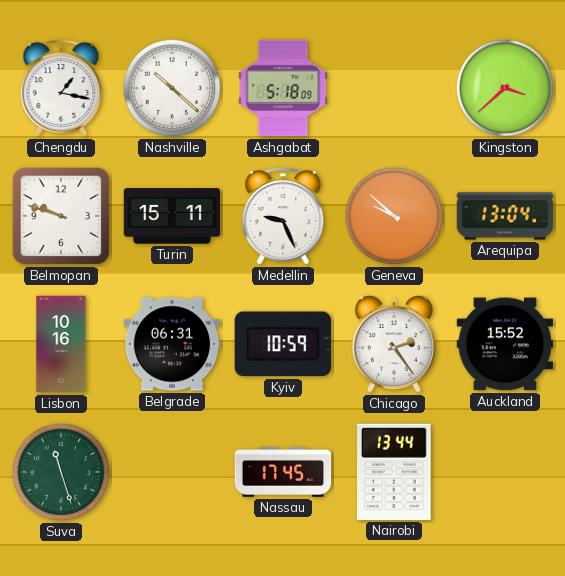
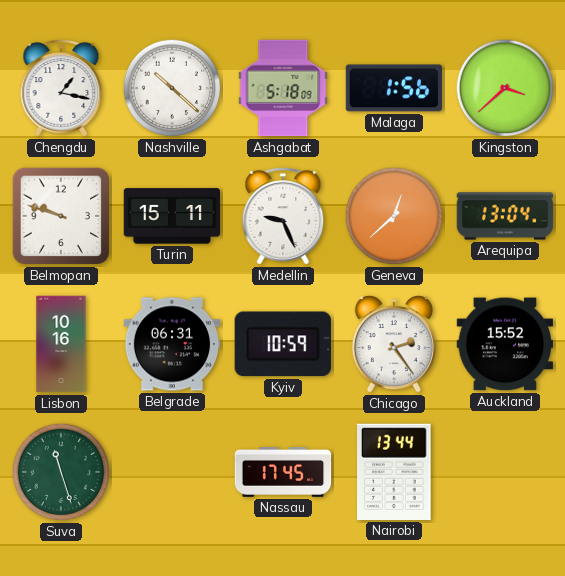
Malaga: none -> 1:56
Geneva: 9:52 -> 12:38
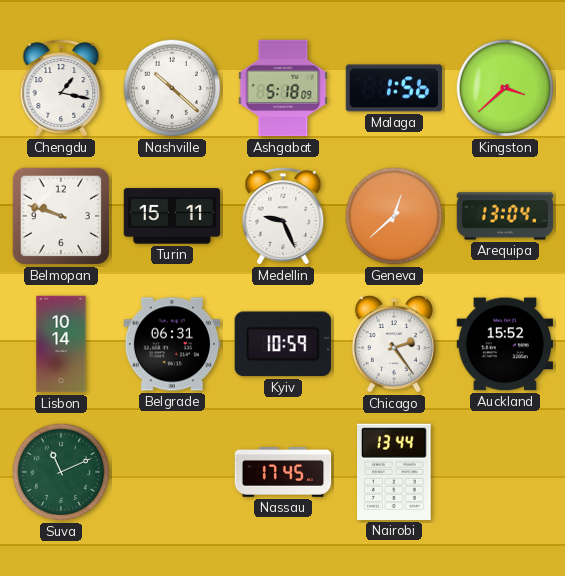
Lisbon: 10:16 -> 10:14
Suva: 11:27 -> 11:11
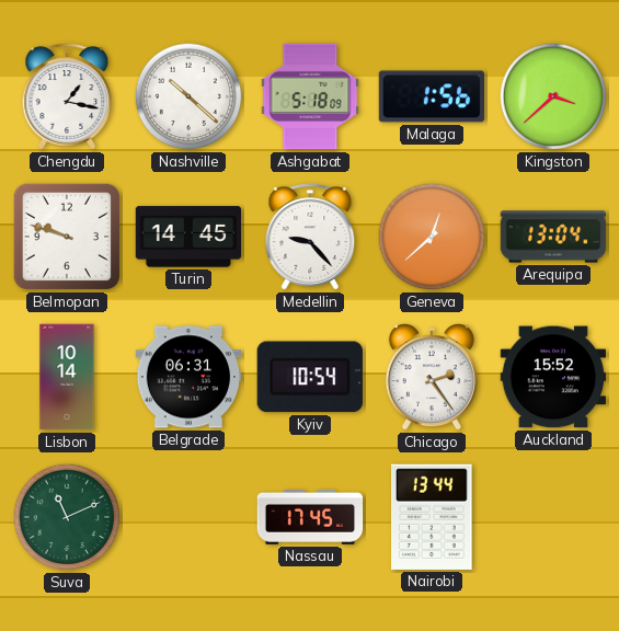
Turin: 15:11 -> 14:45
Medellin: 9:26 -> 9:23
Kyiv: 10:59 -> 10:54
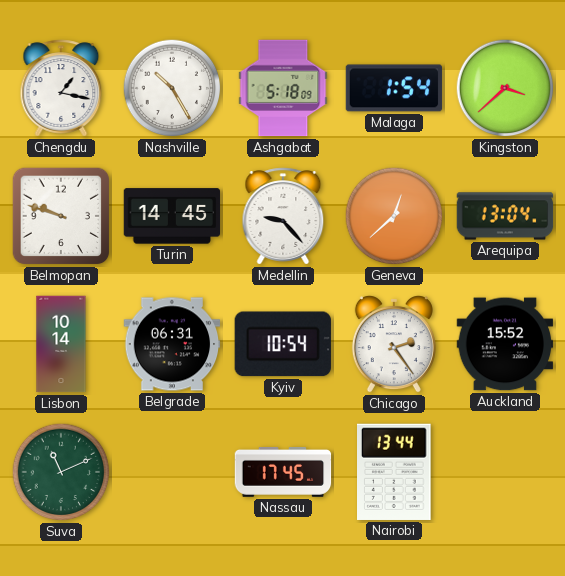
Nashville: 10:22 -> 10:25
Malaga: 1:56 -> 1:54
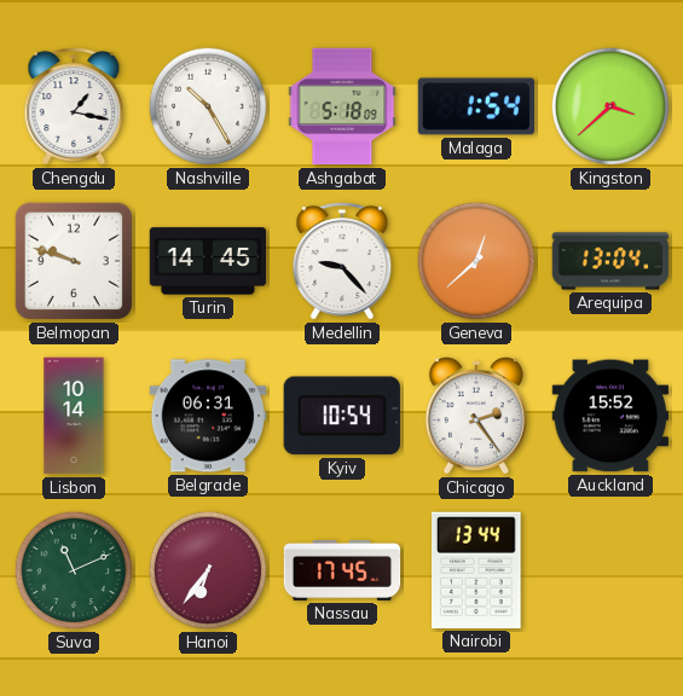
Hanoi: none -> 6:36
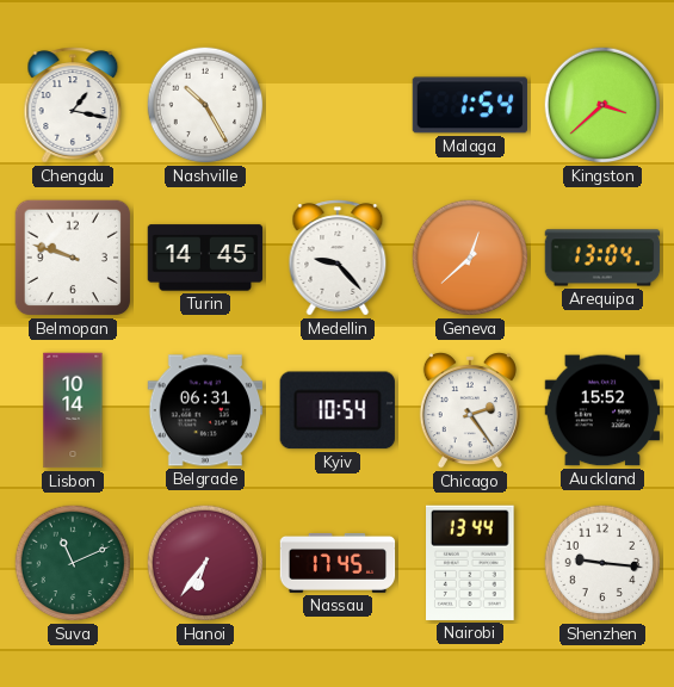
Ashgabat: 5:18 -> none
Shenzhen: none -> 9:16
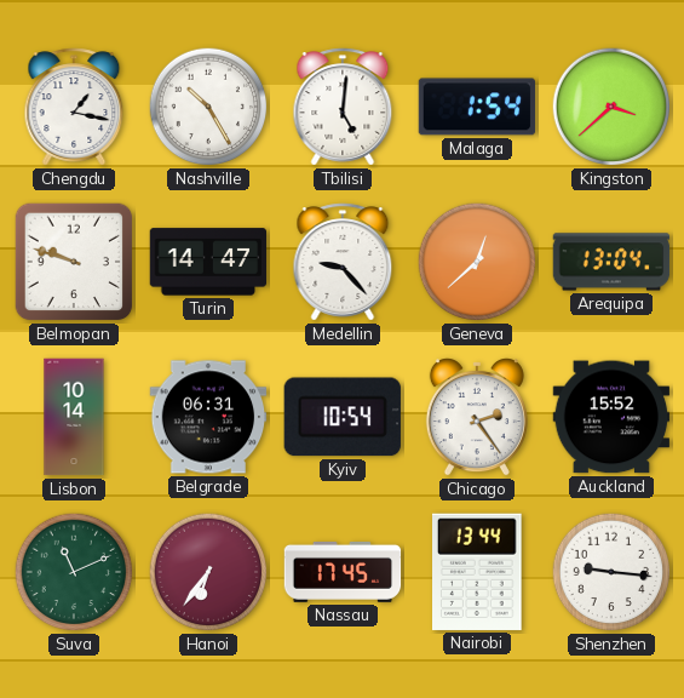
Tbilisi: none -> 5:01
Turin: 14:45 -> 14:47
